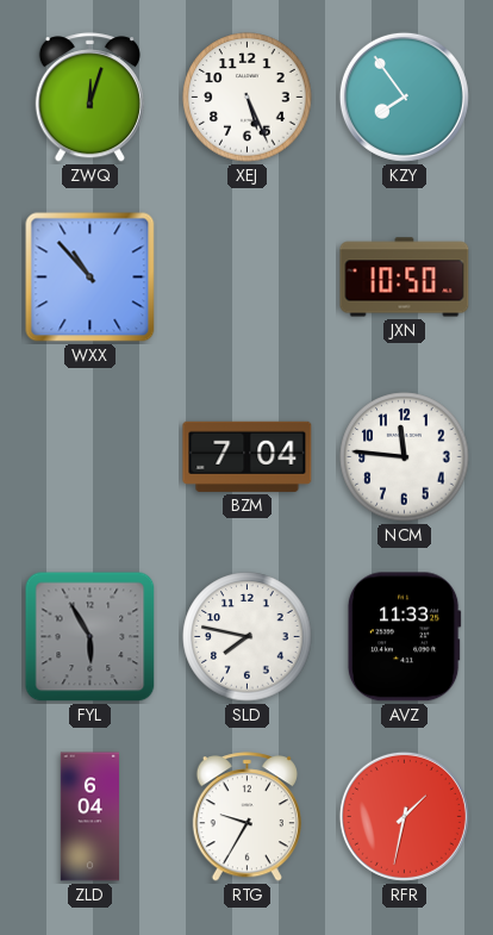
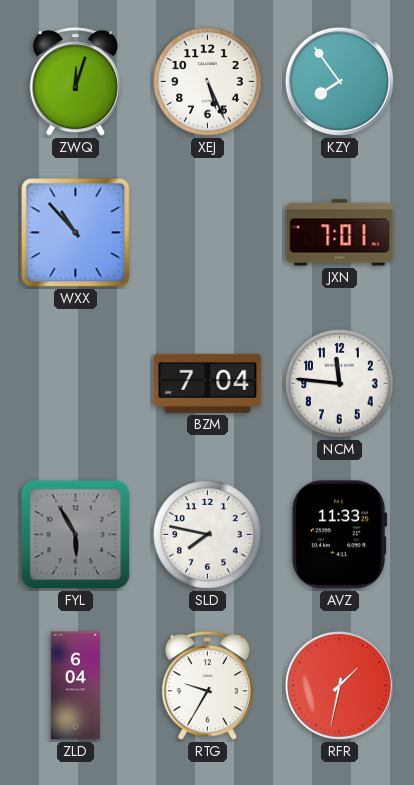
JXN: 10:50 -> 7:01
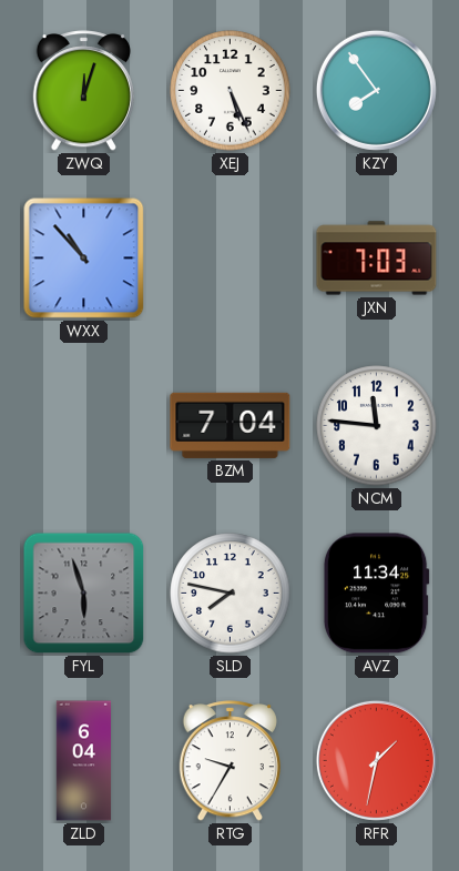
JXN: 7:01 -> 7:03
FYL: 5:55 -> 5:57
AVZ: 11:33 -> 11:34
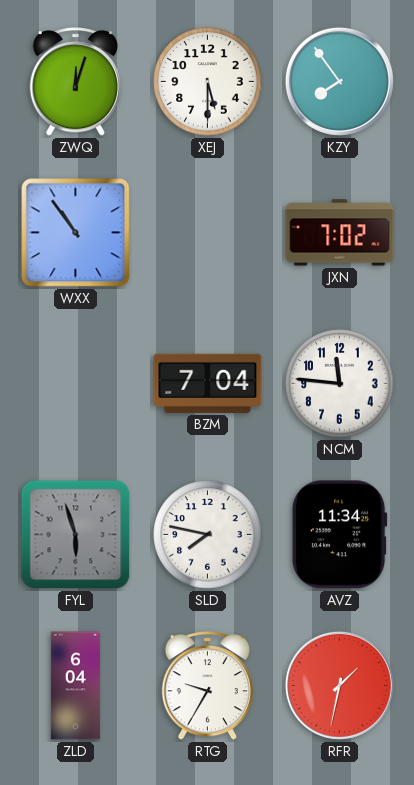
XEJ: 5:26 -> 5:30
WXX: 10:53 -> 10:54
JXN: 7:03 -> 7:02
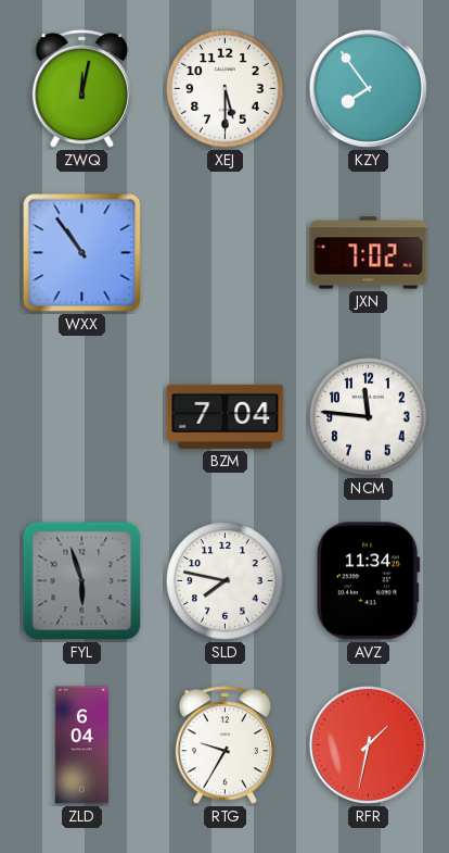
ZWQ: 12:03 -> 12:02
